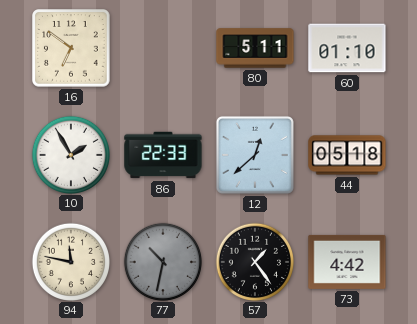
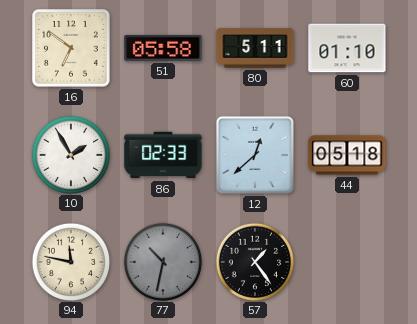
51: none -> 05:58
86: 22:33 -> 02:33
73: 4:42 -> none
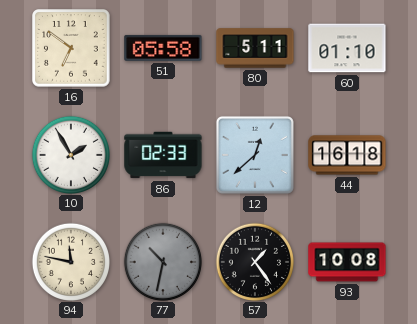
44: 05:18 -> 16:18
93: none -> 10:08
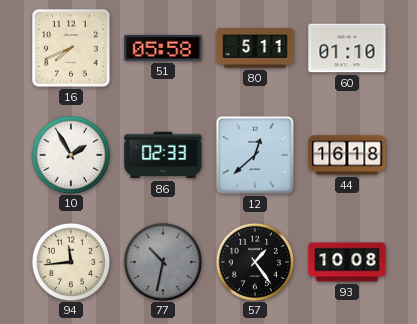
16: 6:51 -> 7:41
94: 11:47 -> 11:44
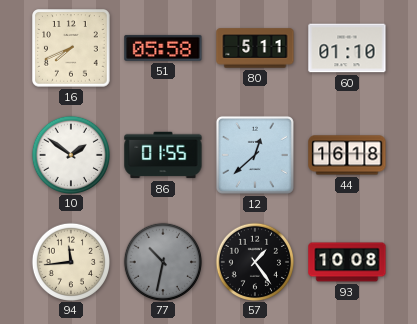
10: 1:55 -> 1:51
86: 02:33 -> 01:55
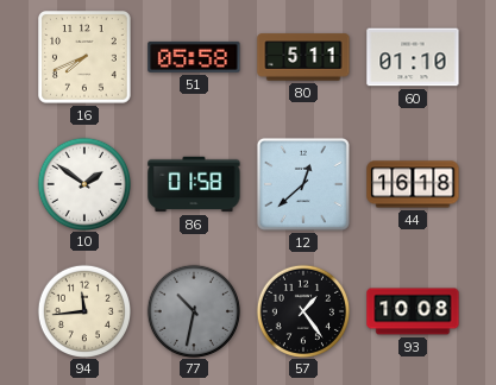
86: 01:55 -> 01:58
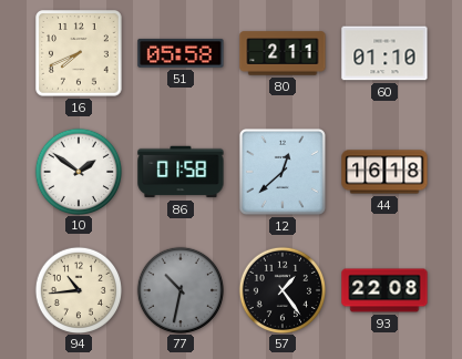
80: 5:11 -> 2:11
94: 11:44 -> 10:44
93: 10:08 -> 22:08
